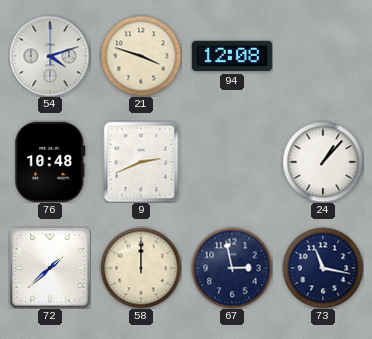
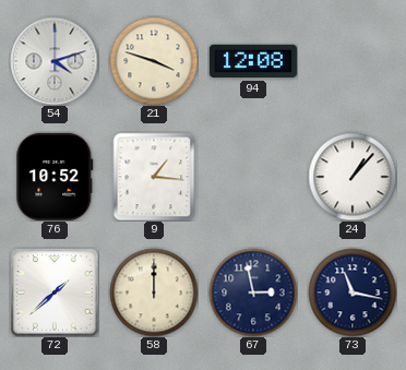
76: 10:48 -> 10:52
9: 2:41 -> 1:16
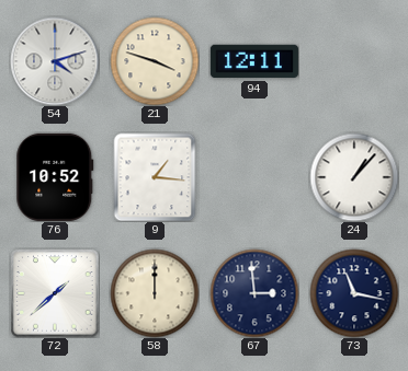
94: 12:08 -> 12:11
67: 2:58 -> 2:59
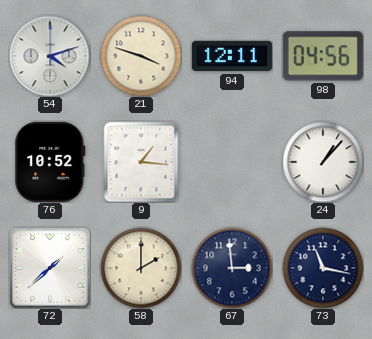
98: none -> 04:56
58: 12:00 -> 2:00
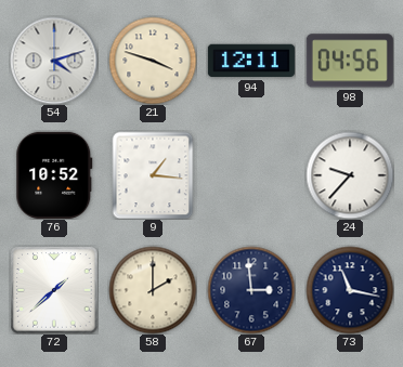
24: 1:07 -> 9:37
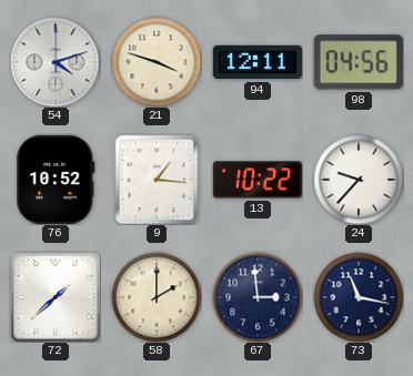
13: none -> 10:22
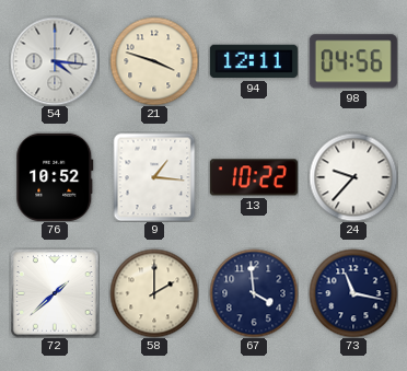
54: 4:12 -> 4:16
67: 2:59 -> 3:59
